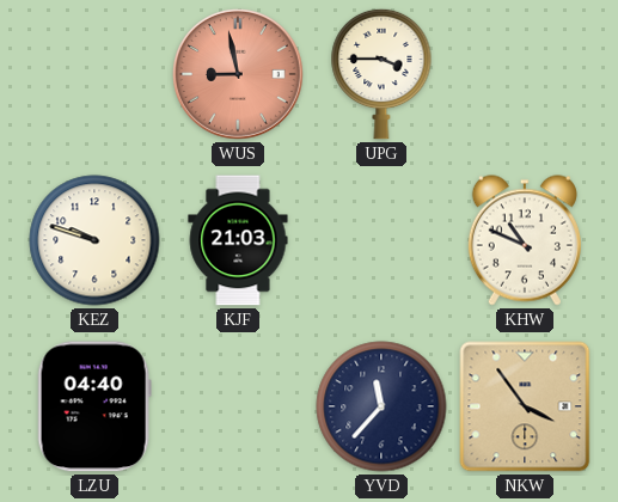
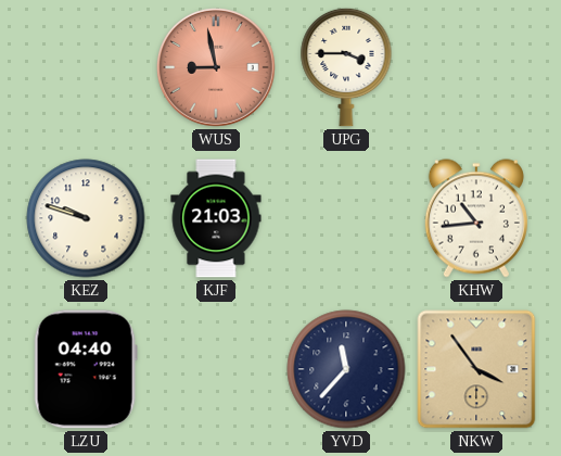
KHW: 10:49 -> 10:44
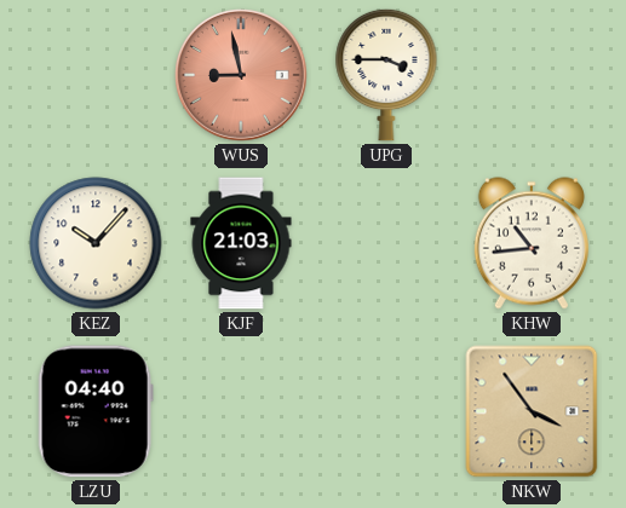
KEZ: 9:48 -> 10:07
YVD: 11:37 -> none
